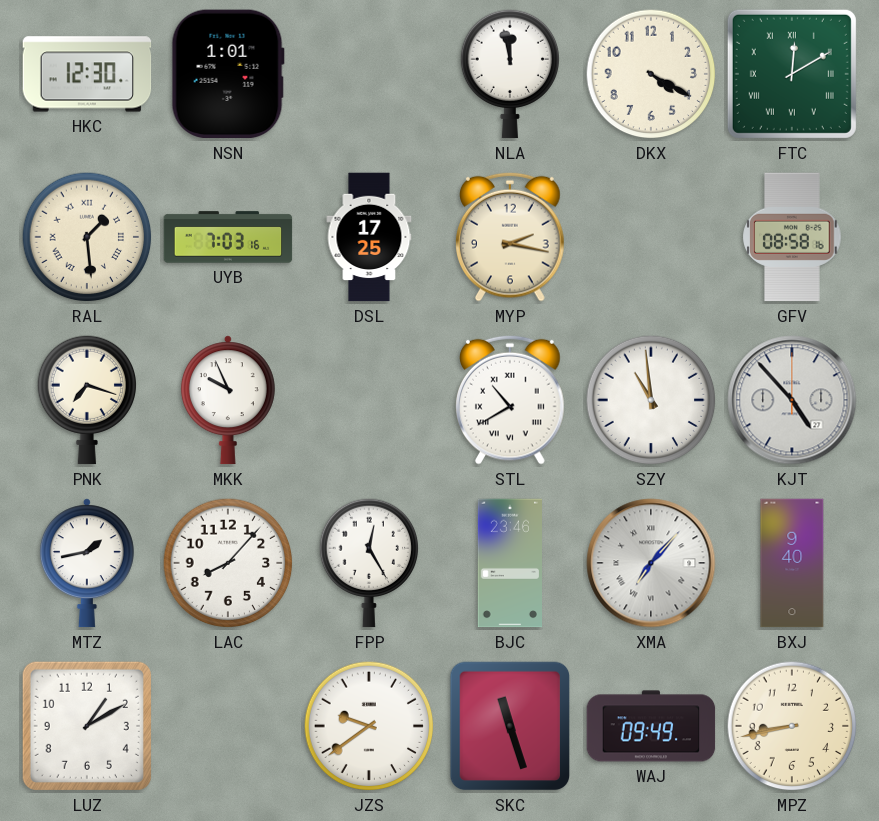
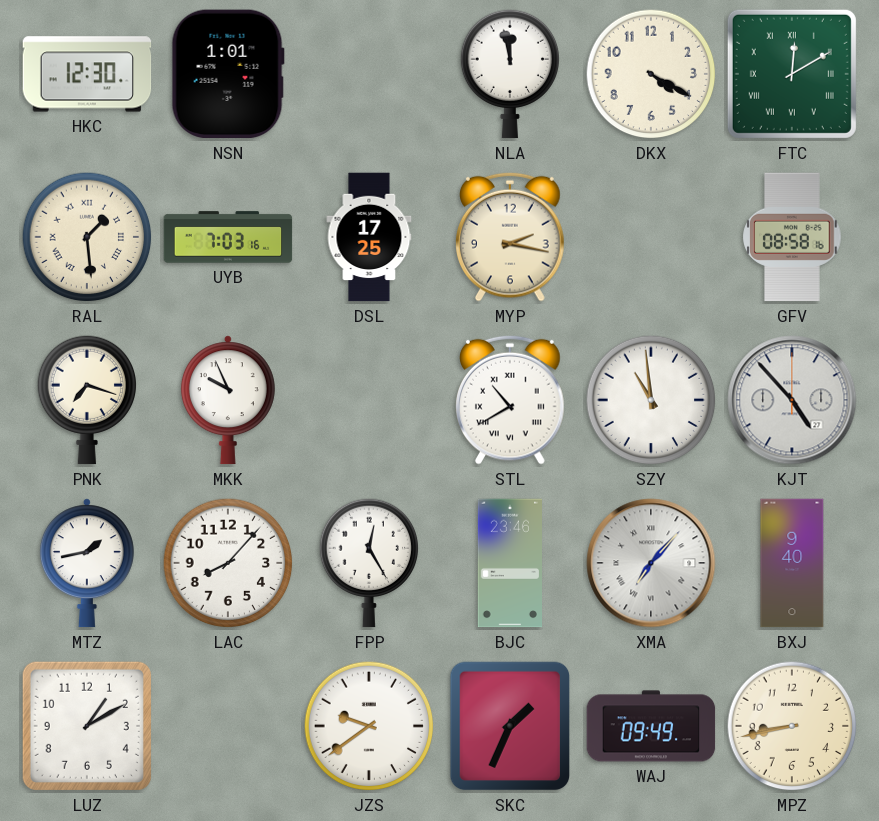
SKC: 11:27 -> 1:34
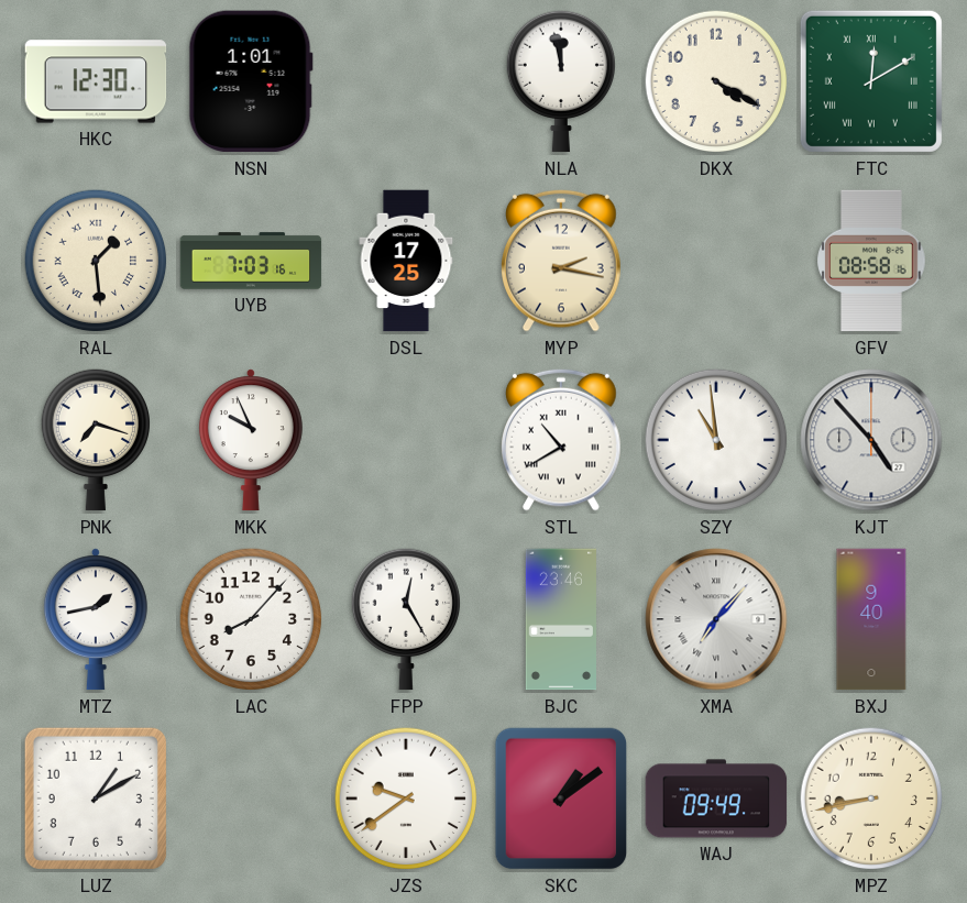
SKC: 1:34 -> 1:09
